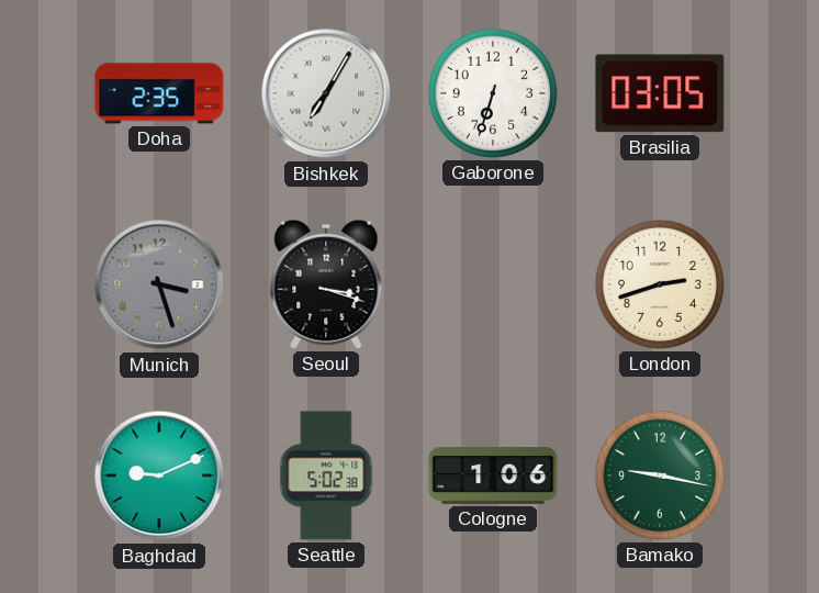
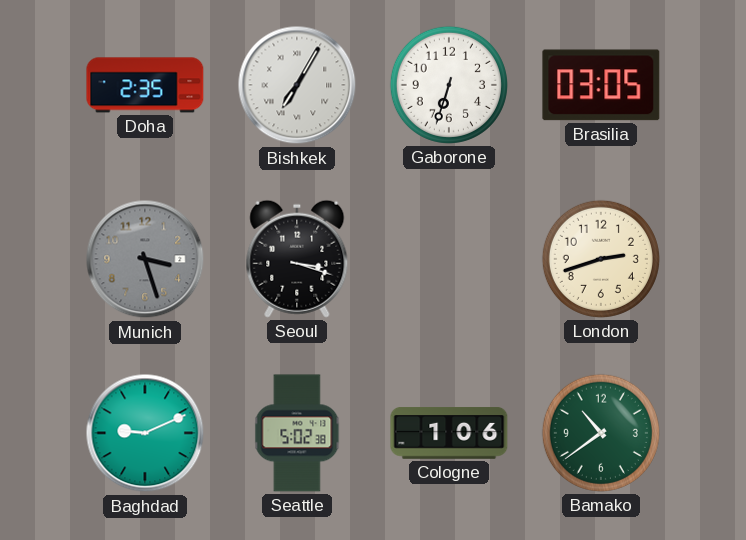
Bamako: 9:17 -> 10:39
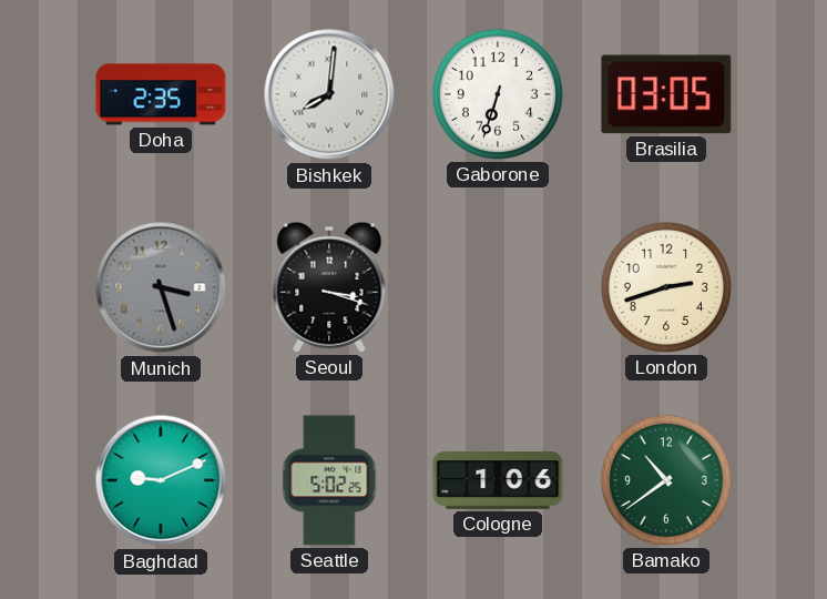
Bishkek: 7:05 -> 8:01
Seattle: 5:02:38 -> 5:02:25
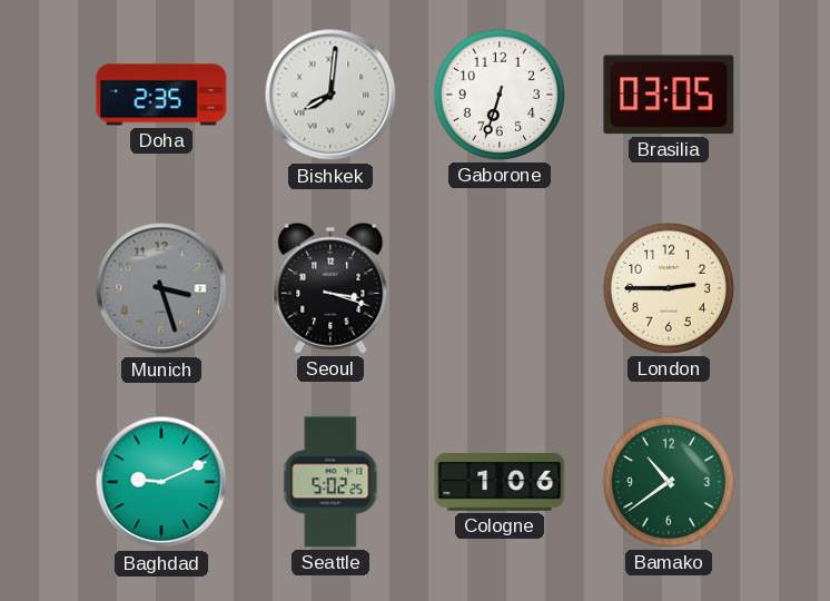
London: 2:42 -> 2:45
